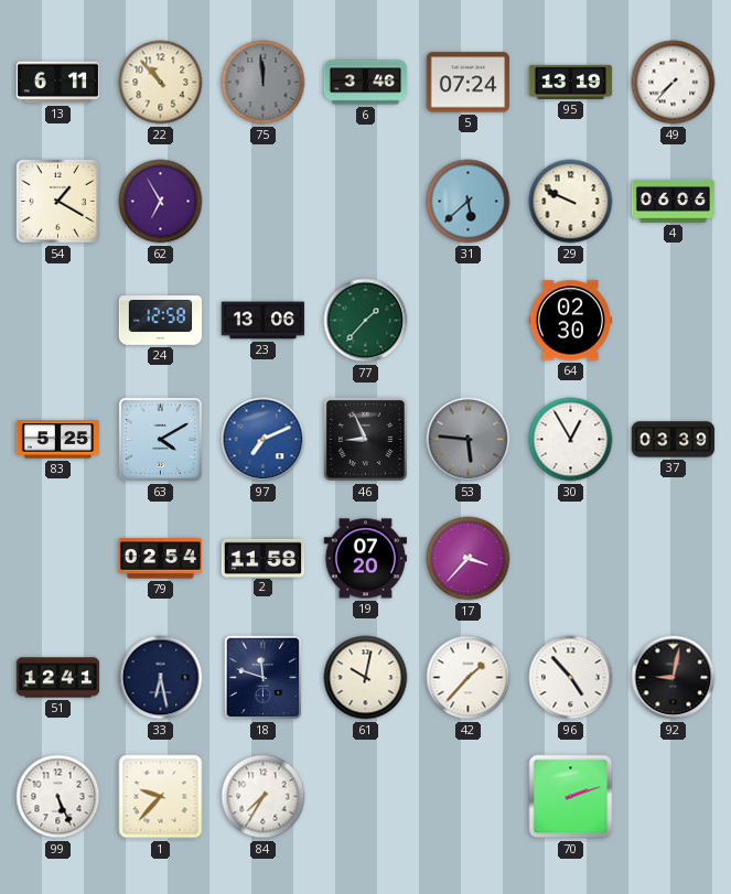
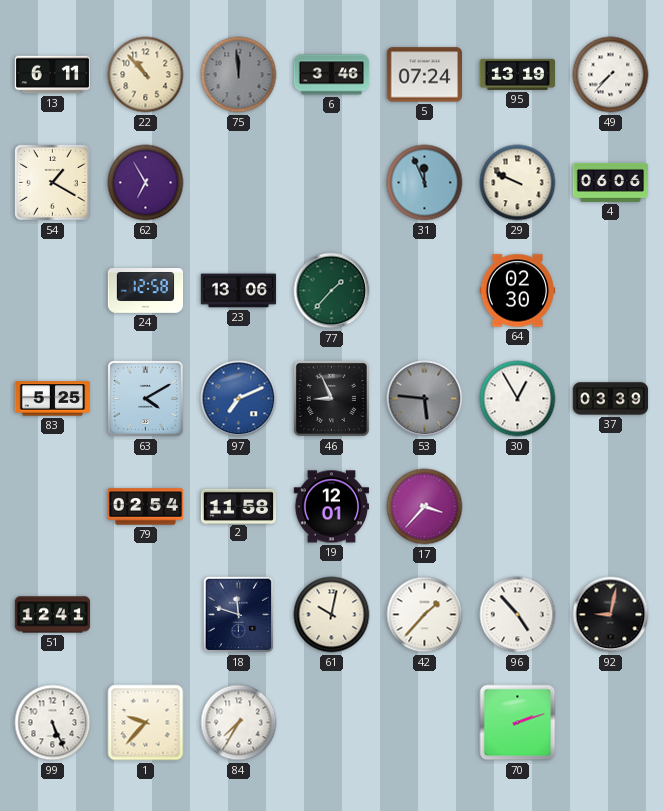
31: 5:38 -> 11:56
19: 07:20 -> 12:01
33: 6:28 -> none
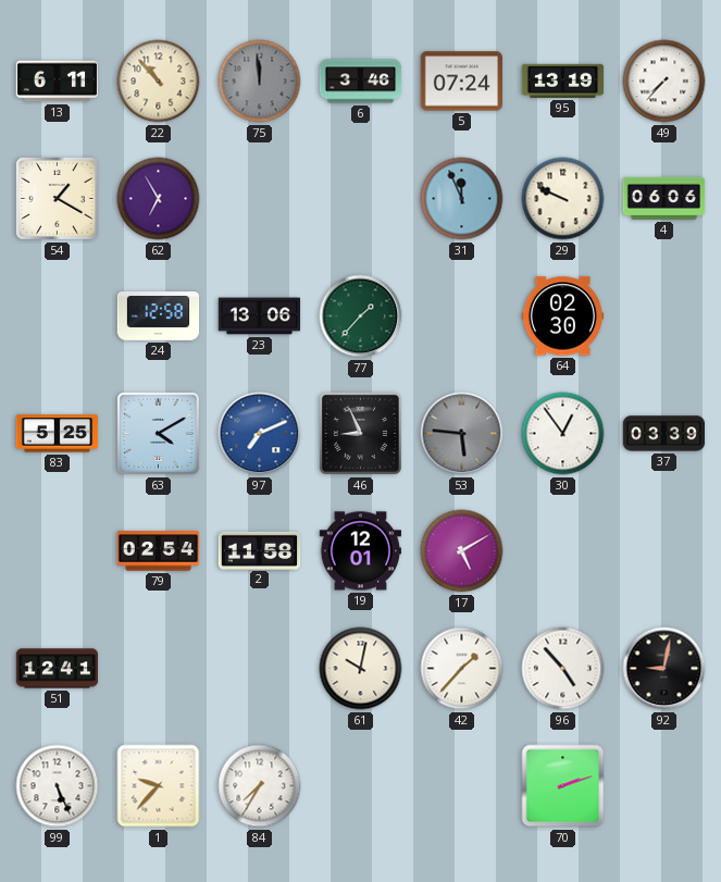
30: 12:55 -> 12:54
17: 3:37 -> 5:10
18: 11:48 -> none
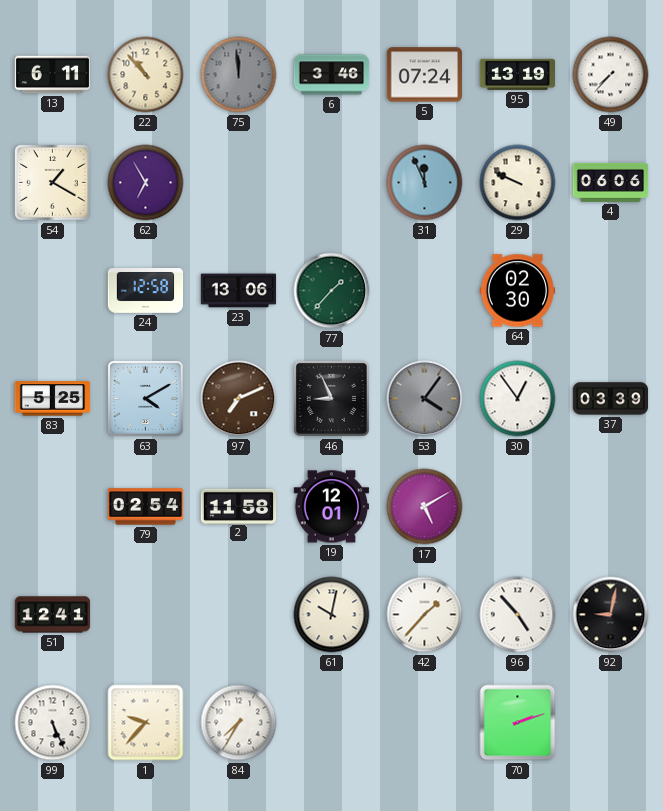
97 dial: blue -> brown
53: 5:46 -> 4:06
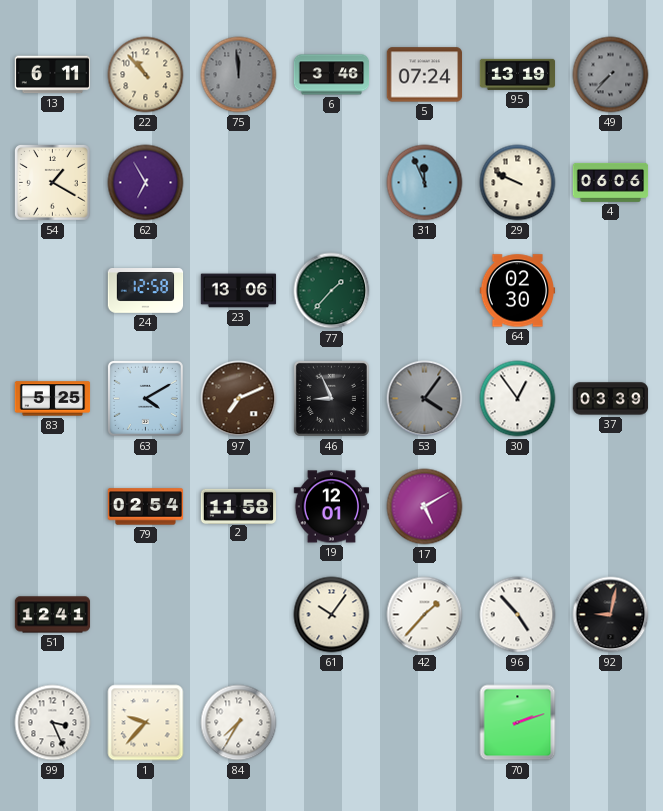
49 dial: white -> grey
61: 10:02 -> 10:06
99: 5:26 -> 3:26
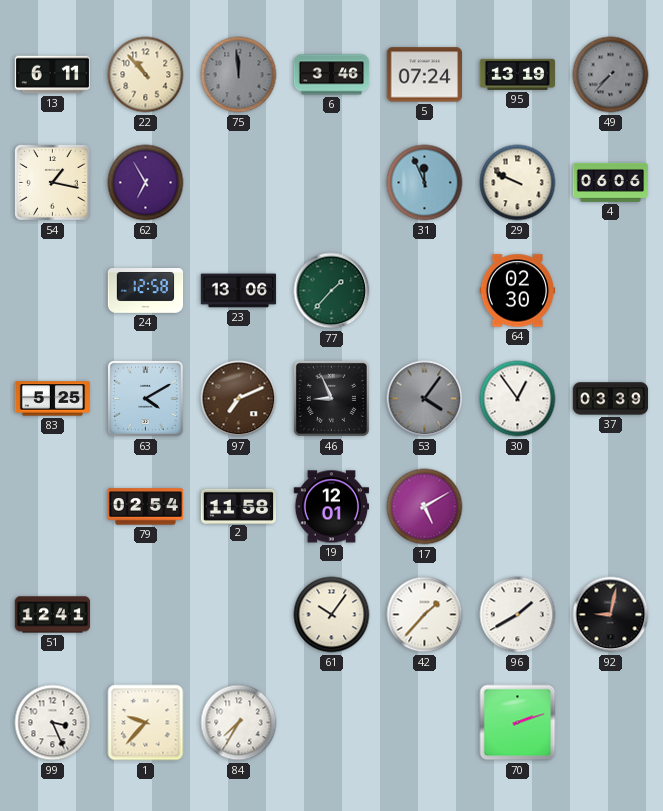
54: 1:20 -> 1:17
96: 4:53 -> 1:40
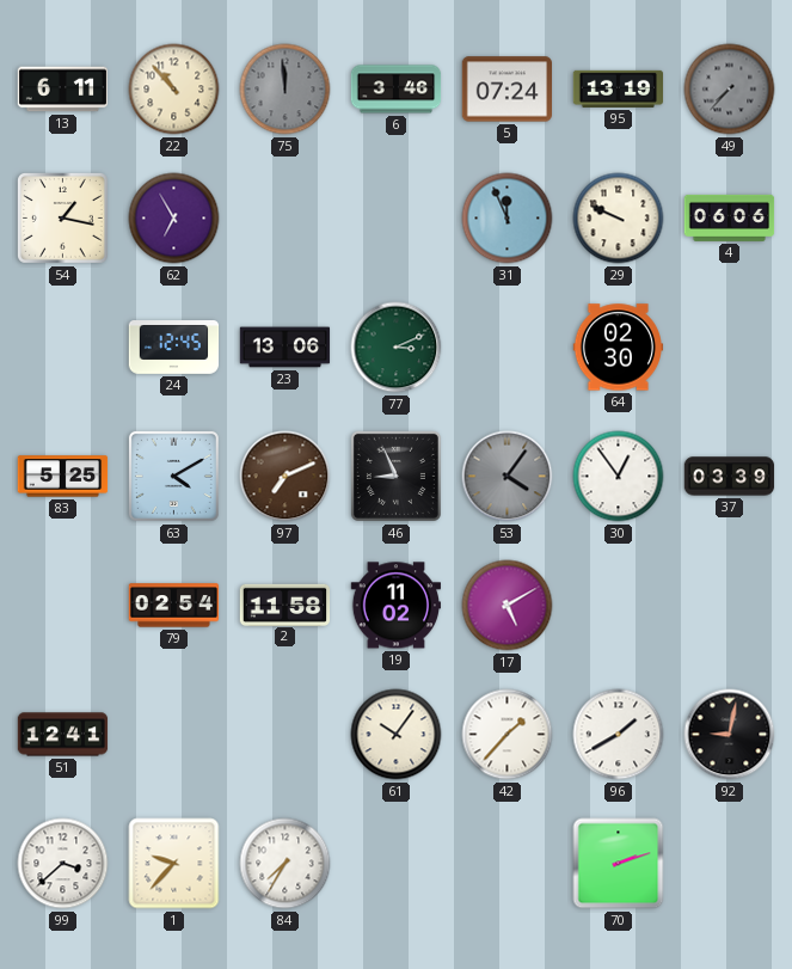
24: 12:58 -> 12:45
77: 1:37 -> 3:11
19: 12:01 -> 11:02
99: 3:26 -> 3:38
